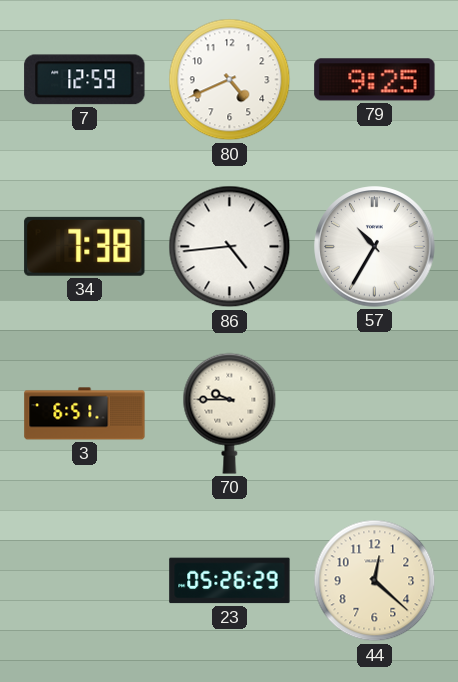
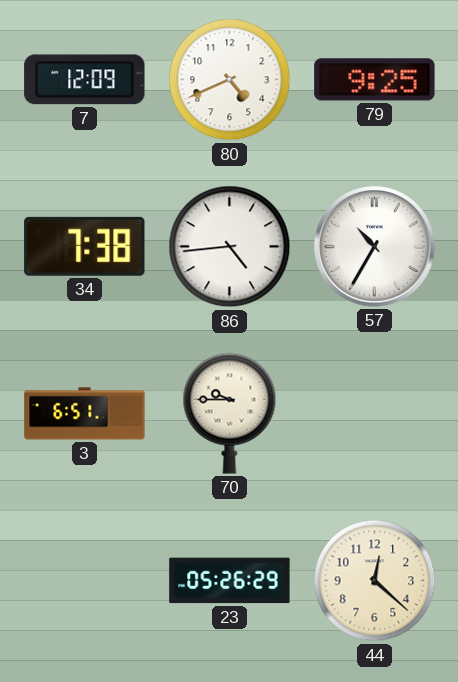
7: 12:59 -> 12:09
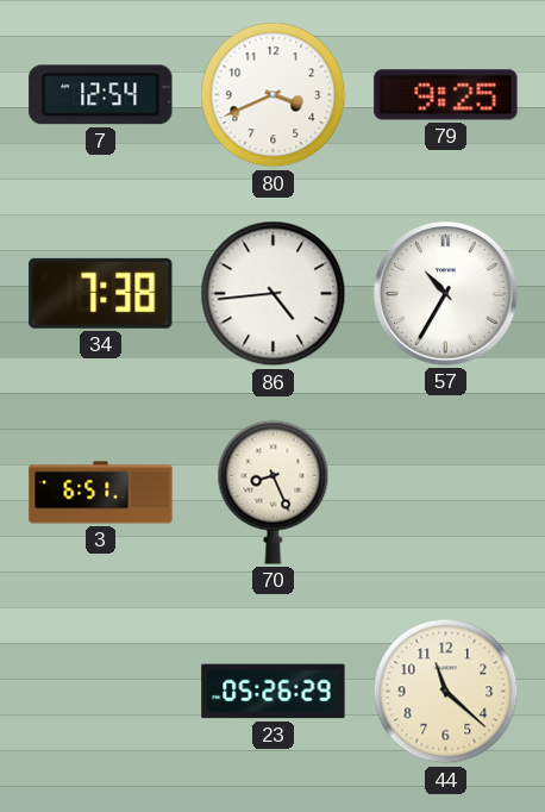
7: 12:09 -> 12:54
80: 4:41 -> 3:41
70: 9:45 -> 8:26
44: 12:22 -> 11:22
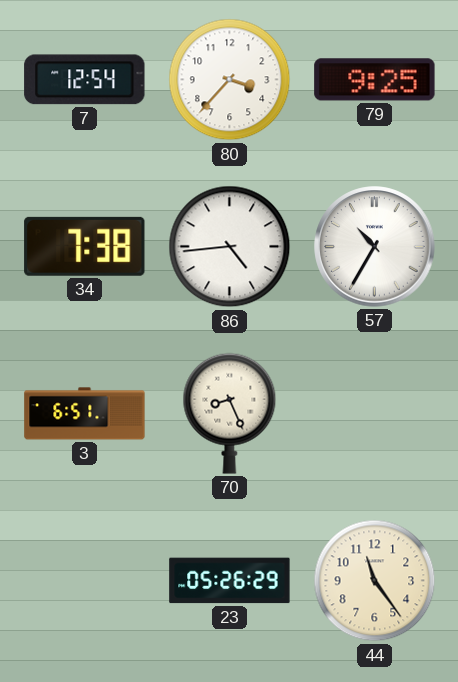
80: 3:41 -> 3:37
44: 11:22 -> 11:24
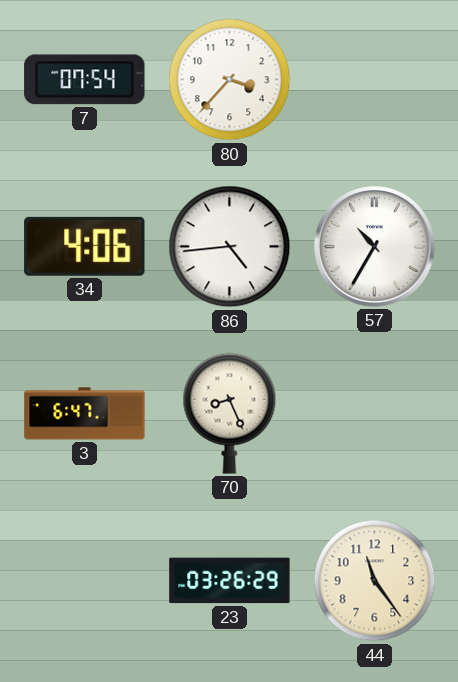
7: 12:54 -> 07:54
79: 9:25 -> none
34: 7:38 -> 4:06
3: 6:51 -> 6:47
23: 05:26 -> 03:26
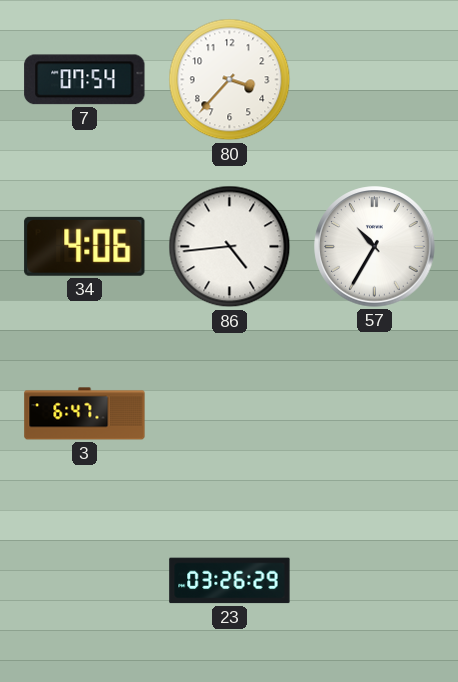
70: 8:26 -> none
44: 11:24 -> none
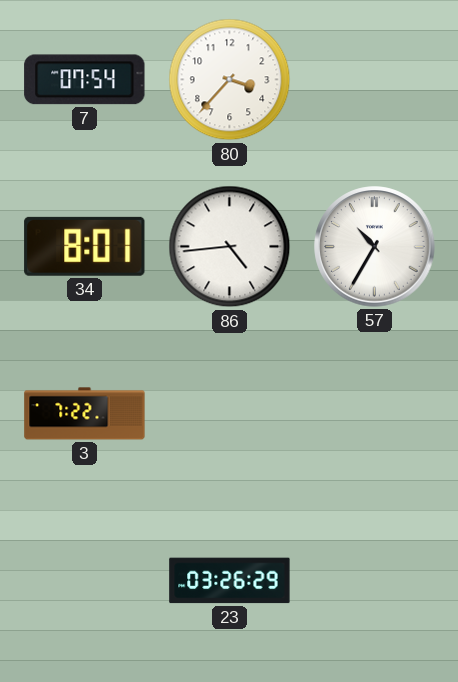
34: 4:06 -> 8:01
3: 6:47 -> 7:22
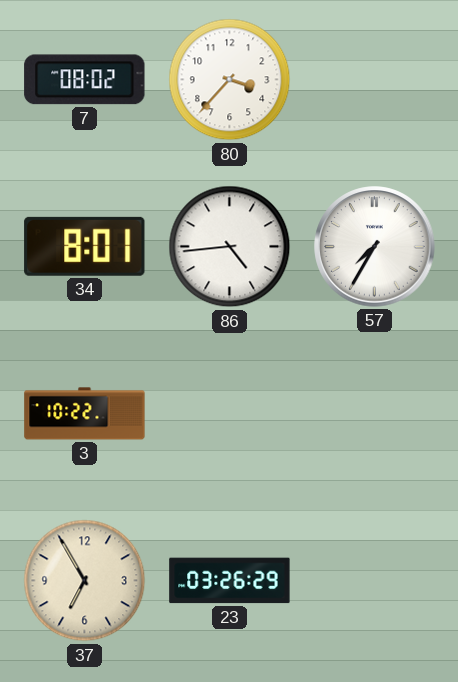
7: 07:54 -> 08:02
57: 10:35 -> 7:35
3: 7:22 -> 10:22
37: none -> 6:55
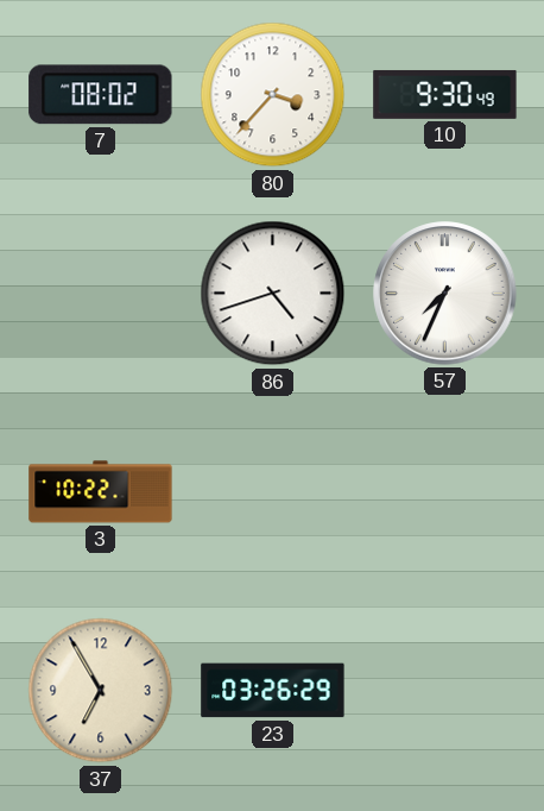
10: none -> 9:30
34: 8:01 -> none
86: 4:44 -> 4:42
57: 7:35 -> 7:34
